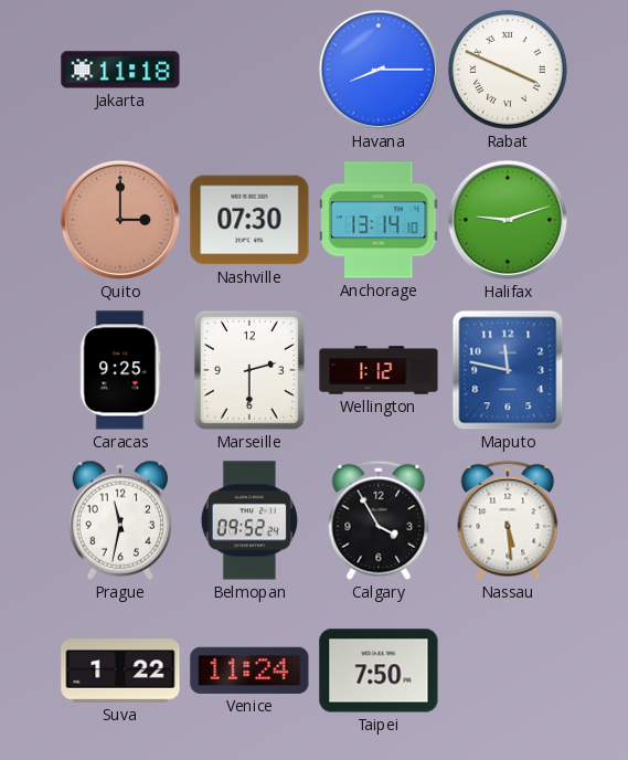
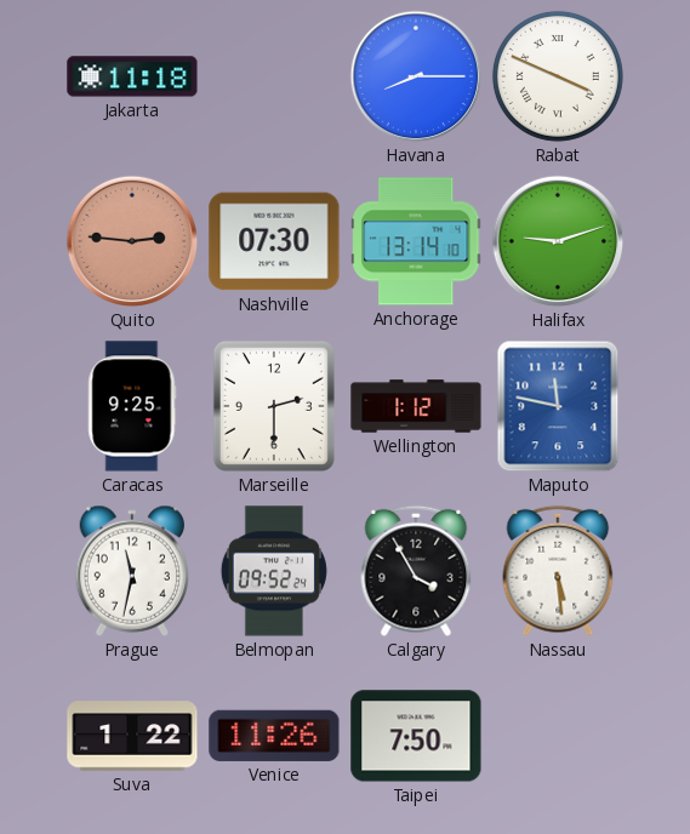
Quito: 3:00 -> 2:46
Venice: 11:24 -> 11:26
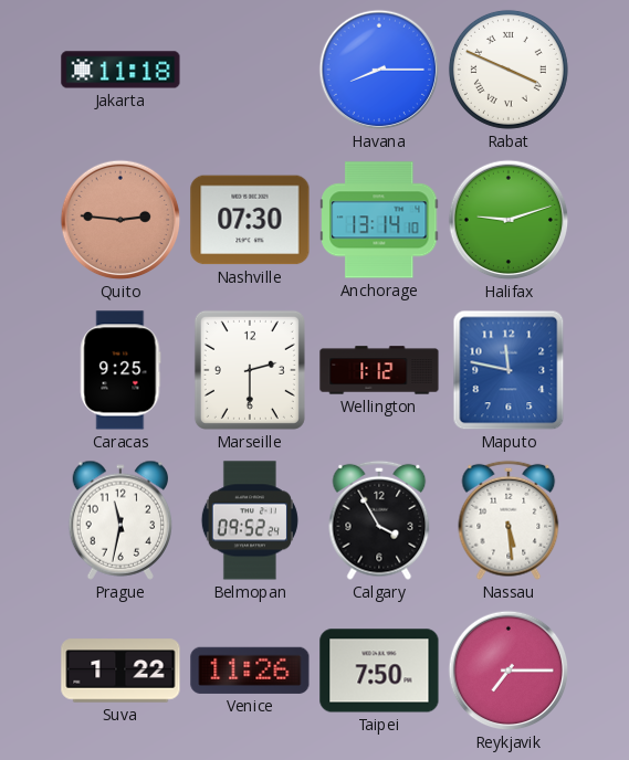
Reykjavik: none -> 7:15
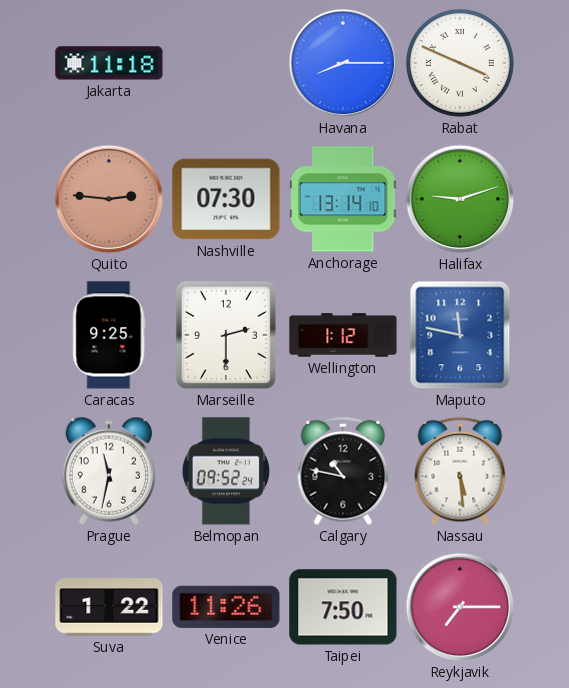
Calgary: 3:55 -> 10:47
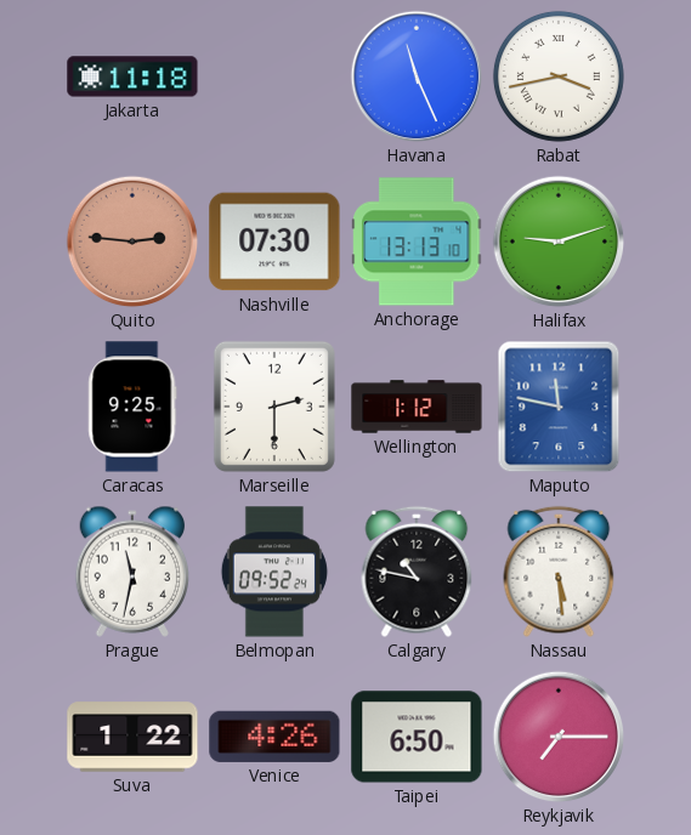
Havana: 8:15 -> 11:26
Rabat: 3:49 -> 3:43
Anchorage: 13:14 -> 13:13
Venice: 11:26 -> 4:26
Taipei: 7:50 -> 6:50
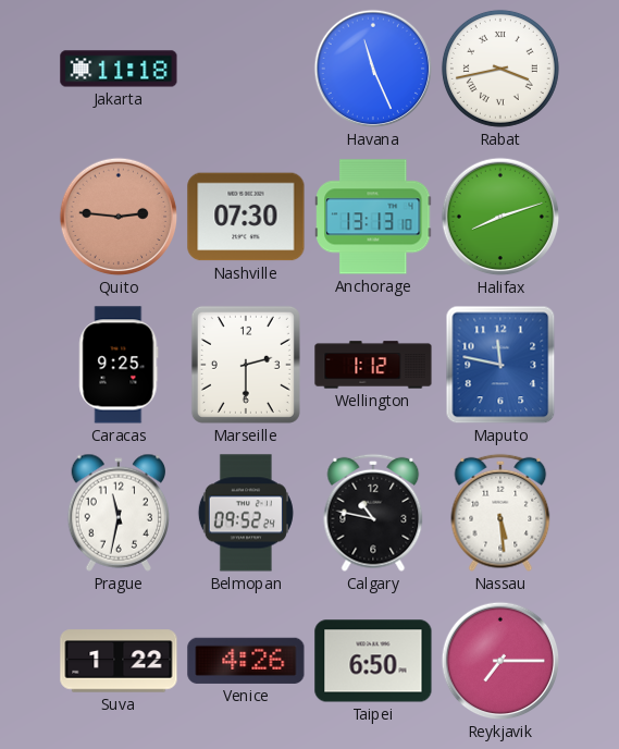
Halifax: 9:12 -> 8:12
